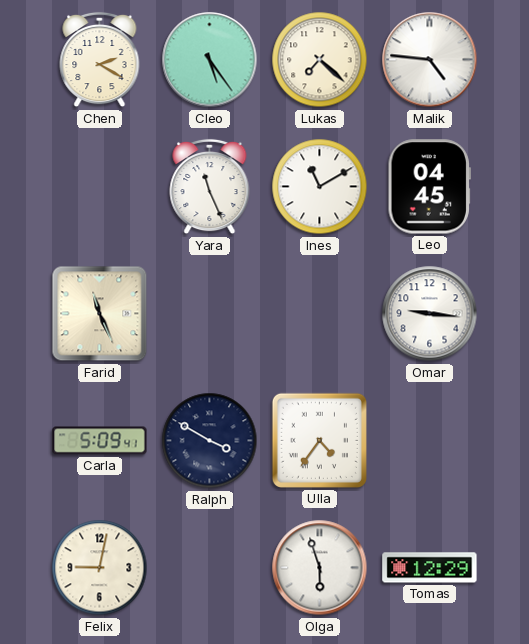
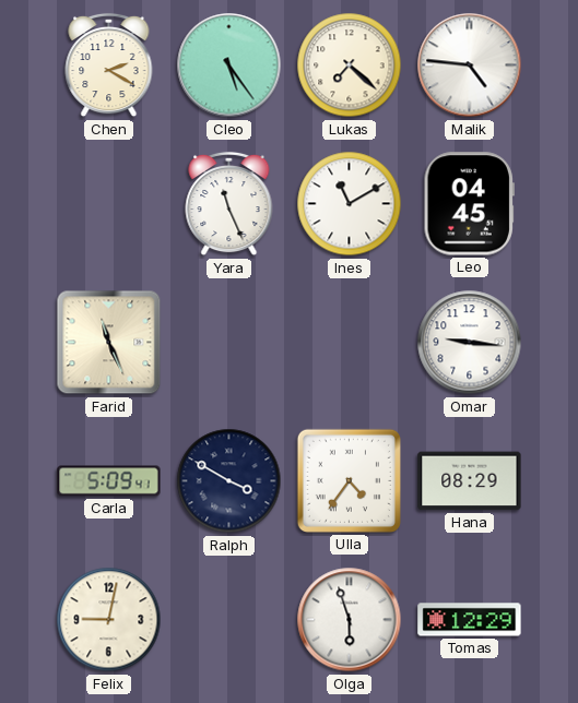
Hana: none -> 08:29
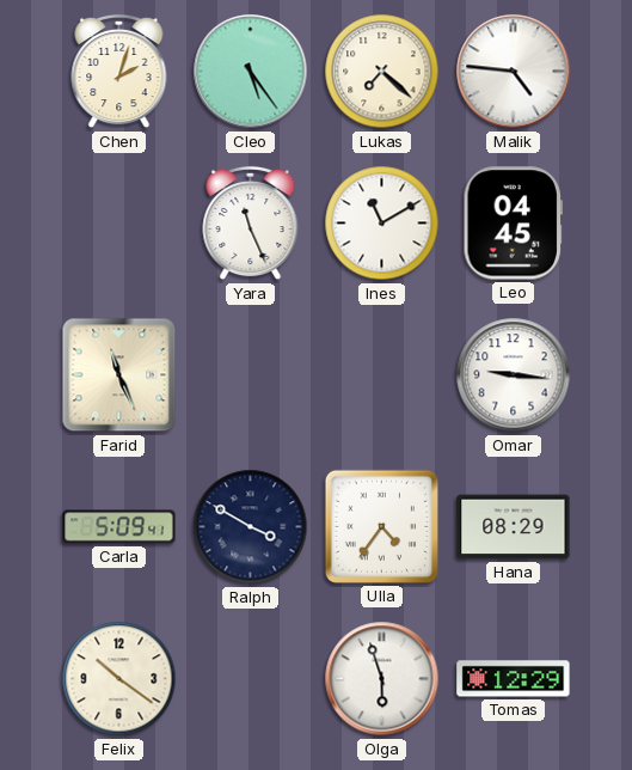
Chen: 2:20 -> 2:03
Felix: 9:02 -> 10:21
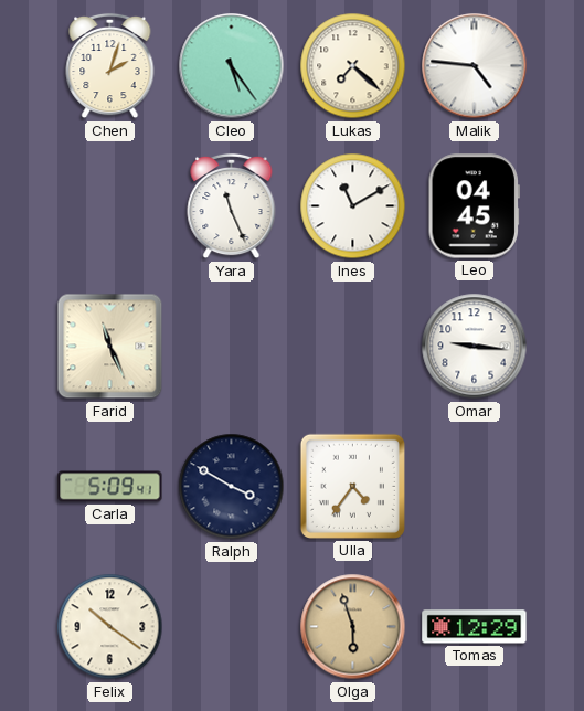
Hana: 08:29 -> none
Olga dial: white -> champagne
